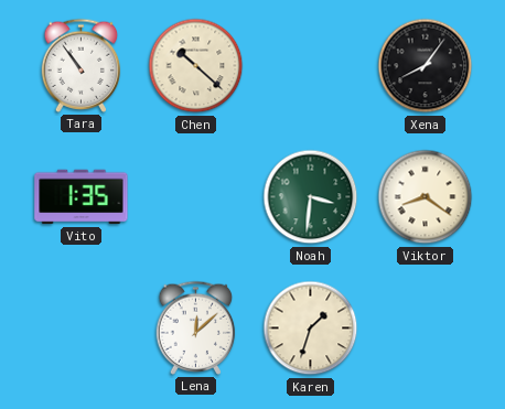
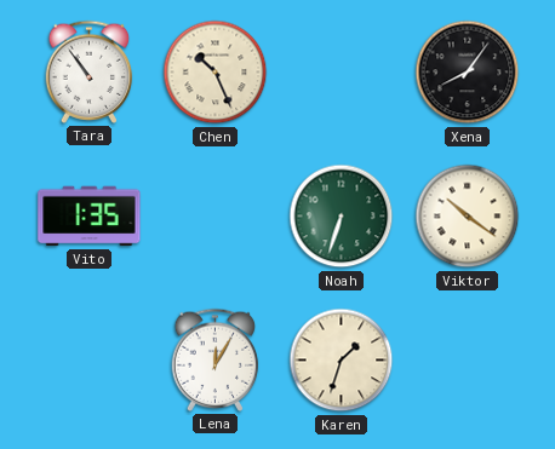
Chen: 10:22 -> 10:26
Noah: 3:31 -> 6:33
Viktor: 8:21 -> 10:21
Lena: 12:08 -> 12:05
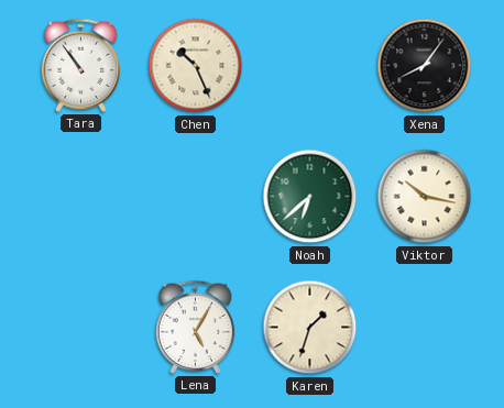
Vito: 1:35 -> none
Noah: 6:33 -> 6:38
Viktor: 10:21 -> 10:17
Lena: 12:05 -> 5:05
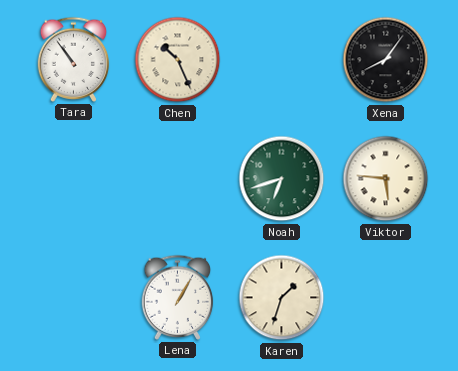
Noah: 6:38 -> 6:42
Viktor: 10:17 -> 5:46
Lena: 5:05 -> 1:05
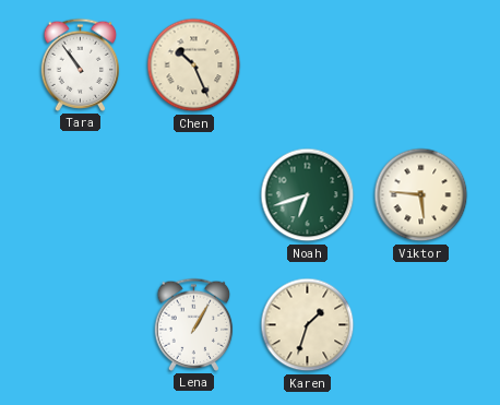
Xena: 8:06 -> none
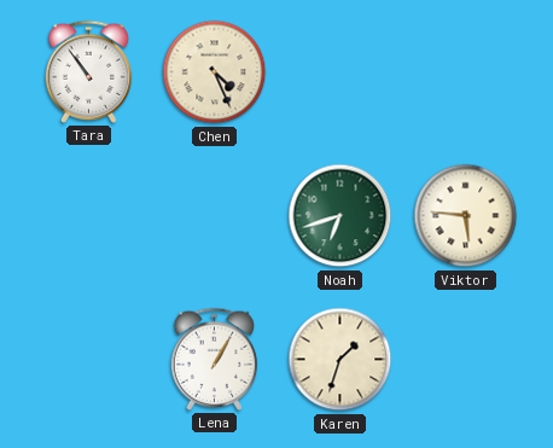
Chen: 10:26 -> 4:26
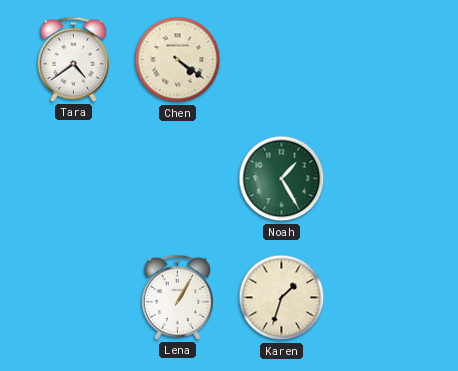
Tara: 10:54 -> 4:39
Chen: 4:26 -> 4:21
Noah: 6:42 -> 1:25
Viktor: 5:46 -> none
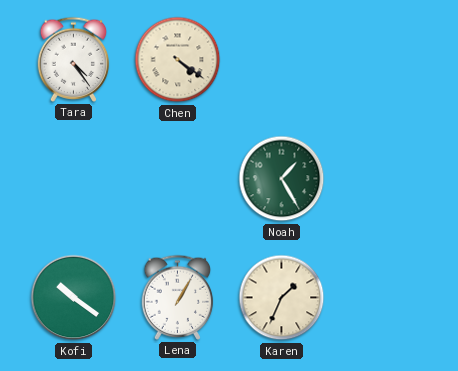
Tara: 4:39 -> 4:24
Kofi: none -> 10:21
Karen: 1:33 -> 1:34
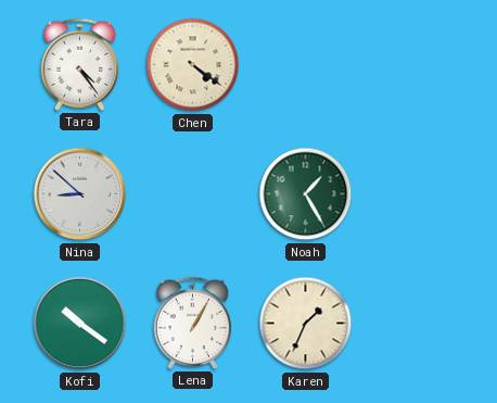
Nina: none -> 8:52
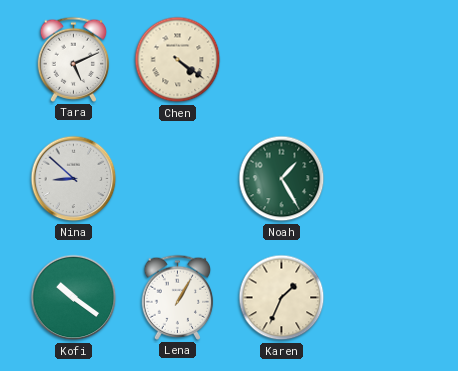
Tara: 4:24 -> 5:11
